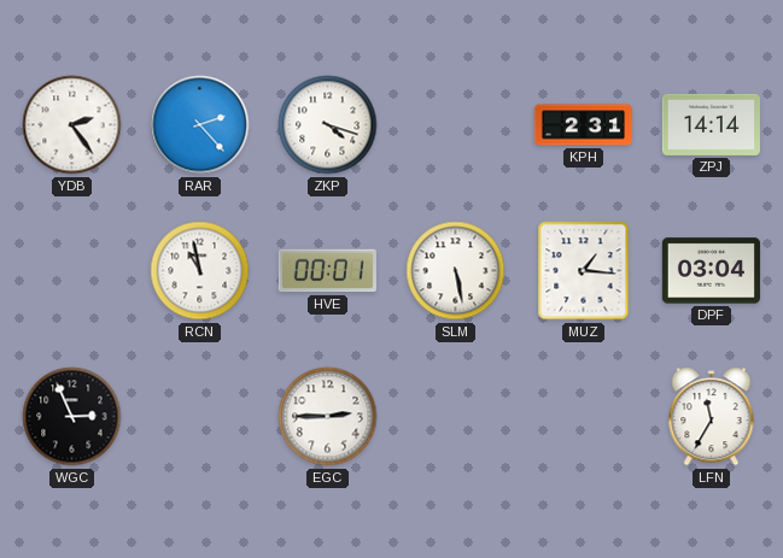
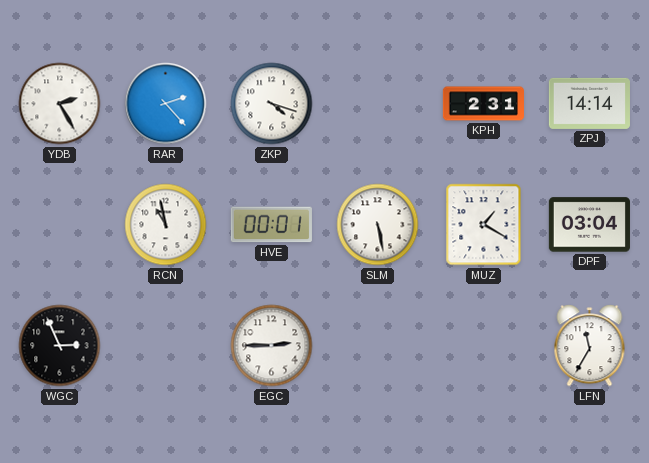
YDB: 2:24 -> 2:25
MUZ: 1:16 -> 1:20
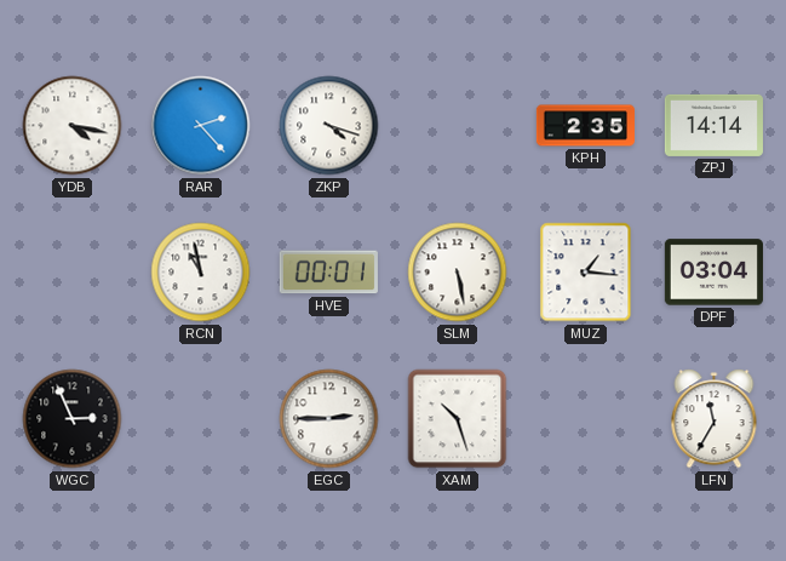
YDB: 2:25 -> 4:17
KPH: 2:31 -> 2:35
MUZ: 1:20 -> 1:16
XAM: none -> 10:27
